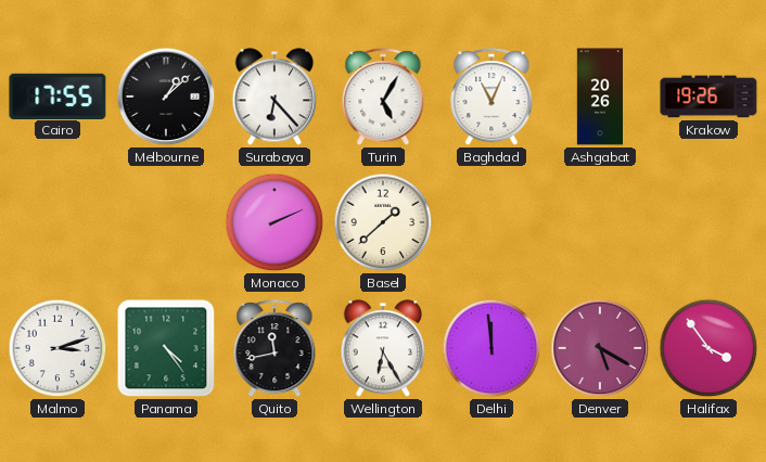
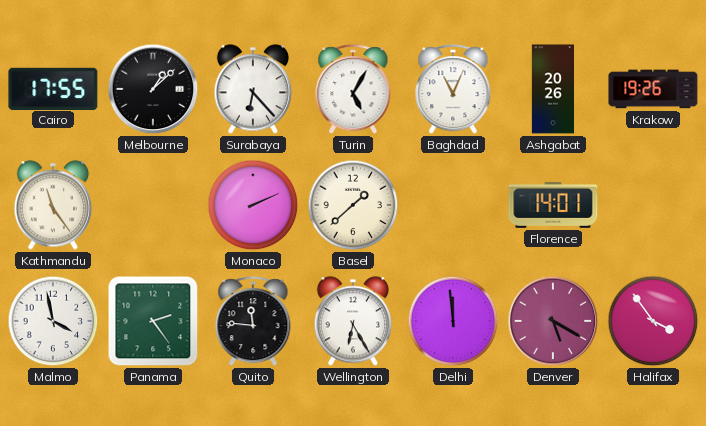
Kathmandu: none -> 11:24
Florence: none -> 14:01
Malmo: 3:12 -> 3:58
Panama: 4:24 -> 2:24
Quito: 11:43 -> 11:46
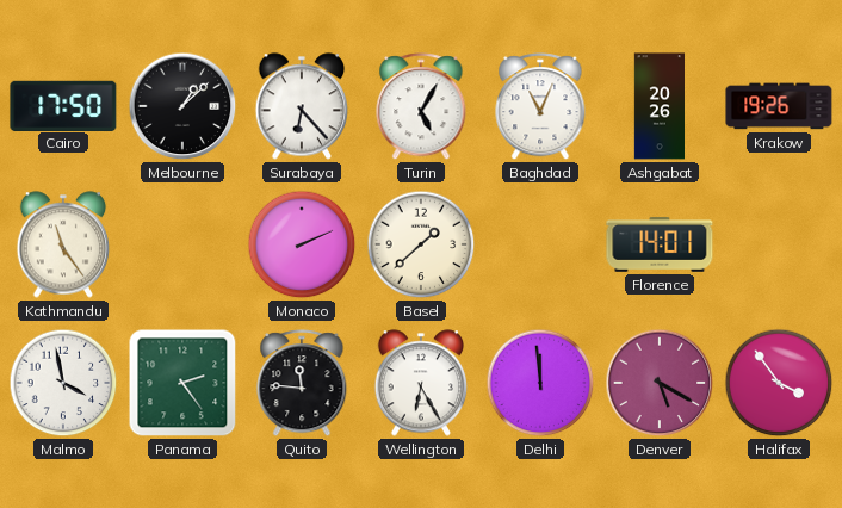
Cairo: 17:55 -> 17:50
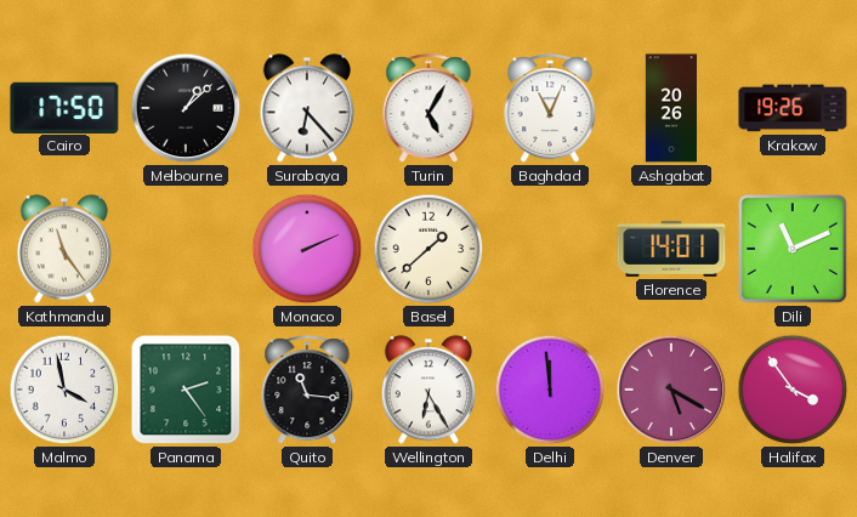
Dili: none -> 11:11
Quito: 11:46 -> 11:16
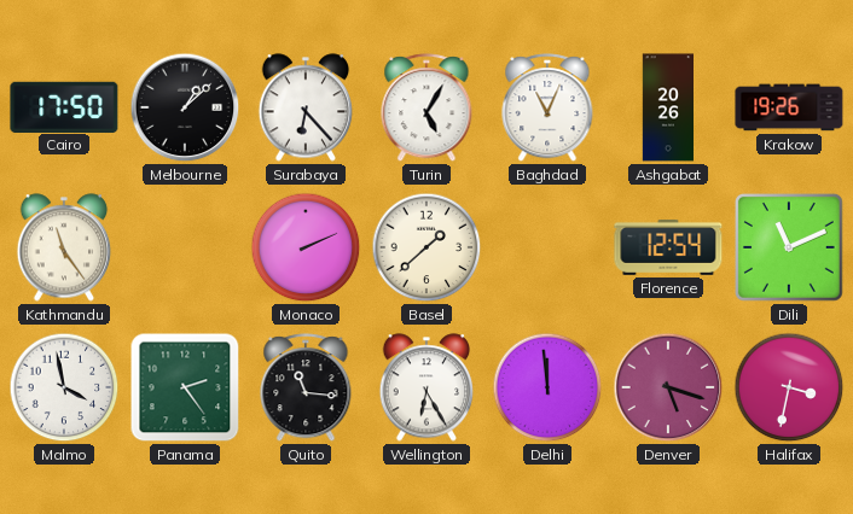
Florence: 14:01 -> 12:54
Denver: 5:20 -> 5:18
Halifax: 3:54 -> 3:32
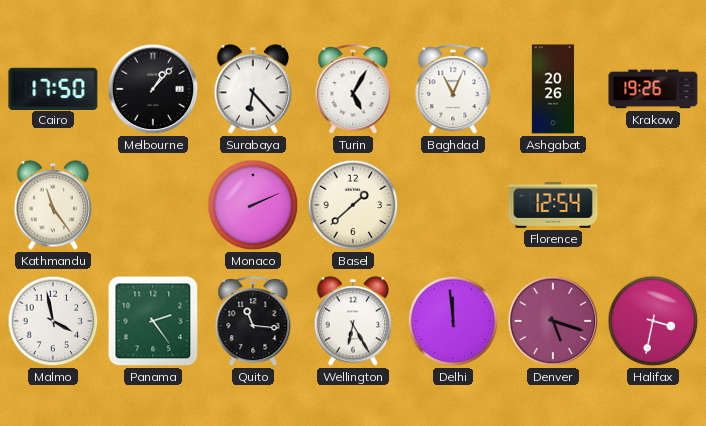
Melbourne: 1:08 -> 1:07
Dili: 11:11 -> none
